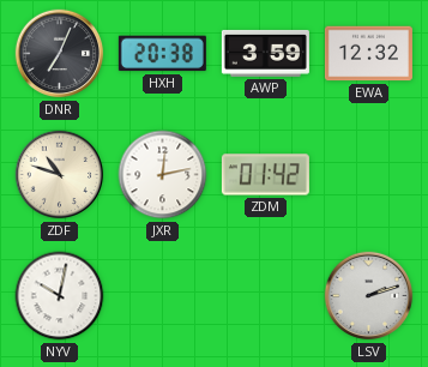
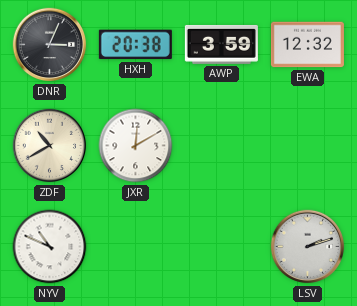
DNR: 7:04 -> 3:04
ZDF: 10:48 -> 10:40
JXR: 12:13 -> 12:10
ZDM: 01:42 -> none
NYV: 10:02 -> 10:49
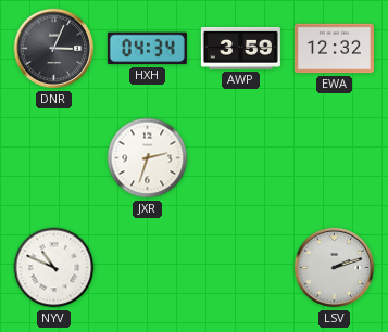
HXH: 20:38 -> 04:34
ZDF: 10:40 -> none
JXR: 12:10 -> 2:33
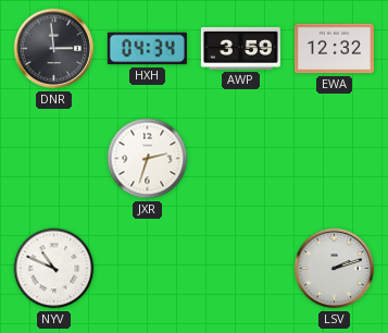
DNR: 3:04 -> 2:59
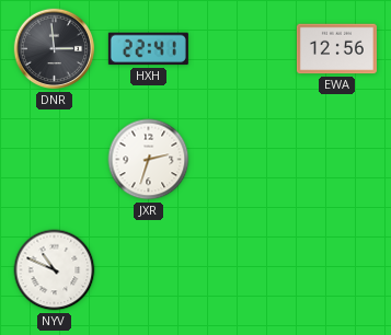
HXH: 04:34 -> 22:41
AWP: 3:59 -> none
EWA: 12:32 -> 12:56
LSV: 2:12 -> none
